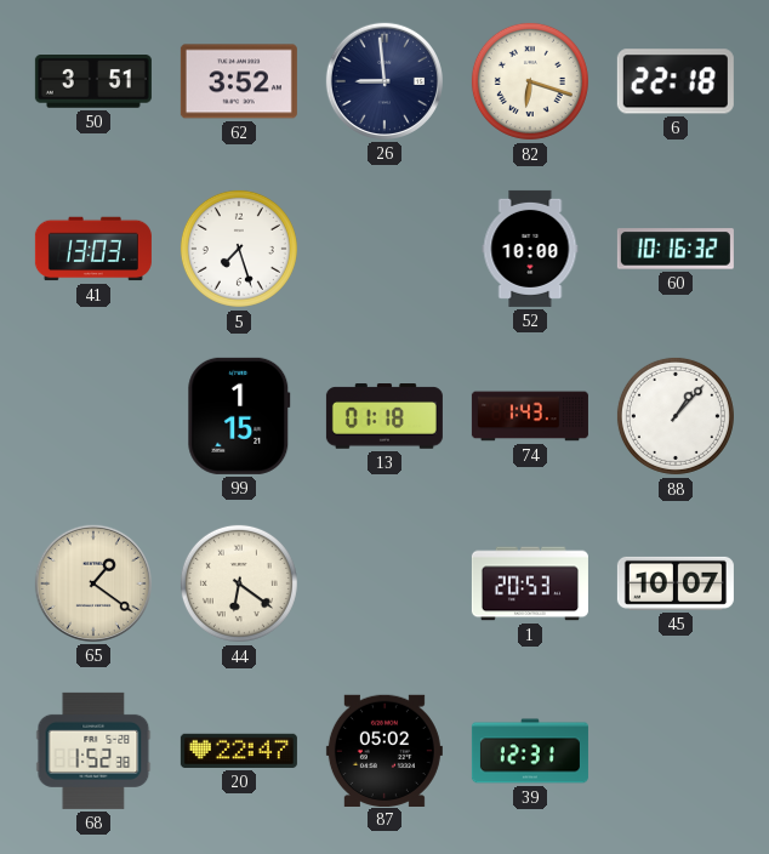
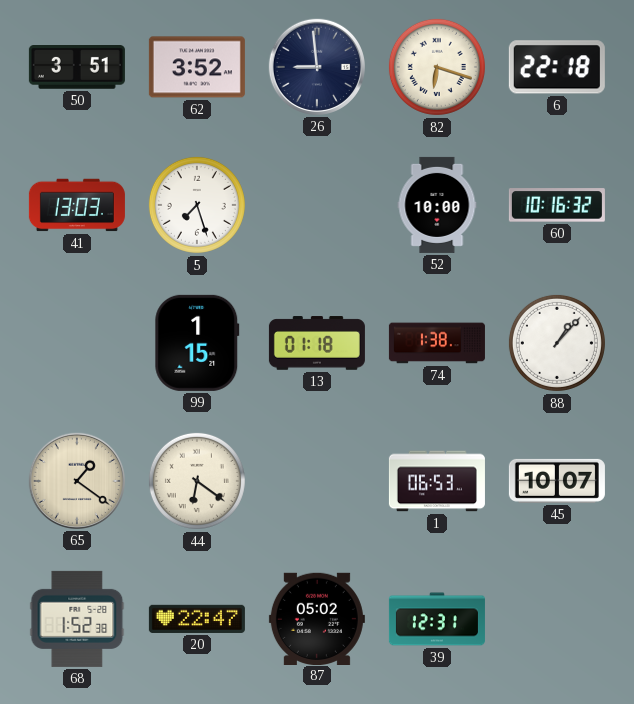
74: 1:43 -> 1:38
1: 20:53 -> 06:53
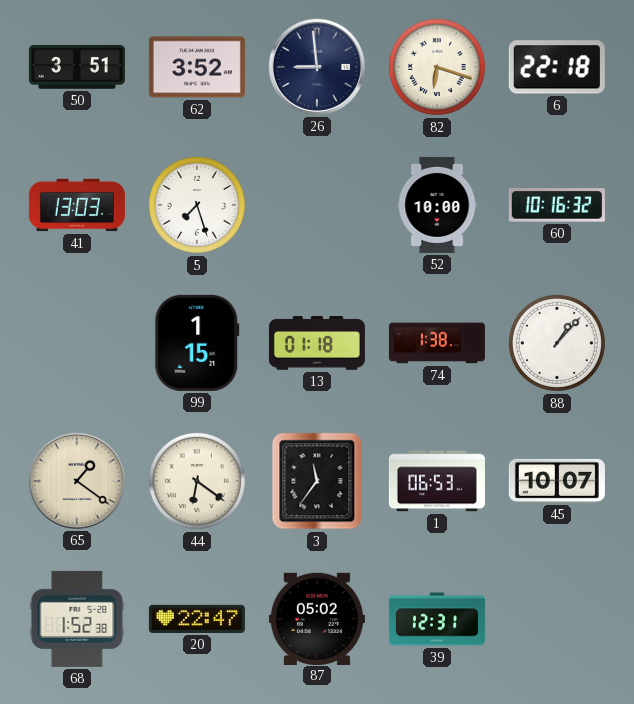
3: none -> 11:36
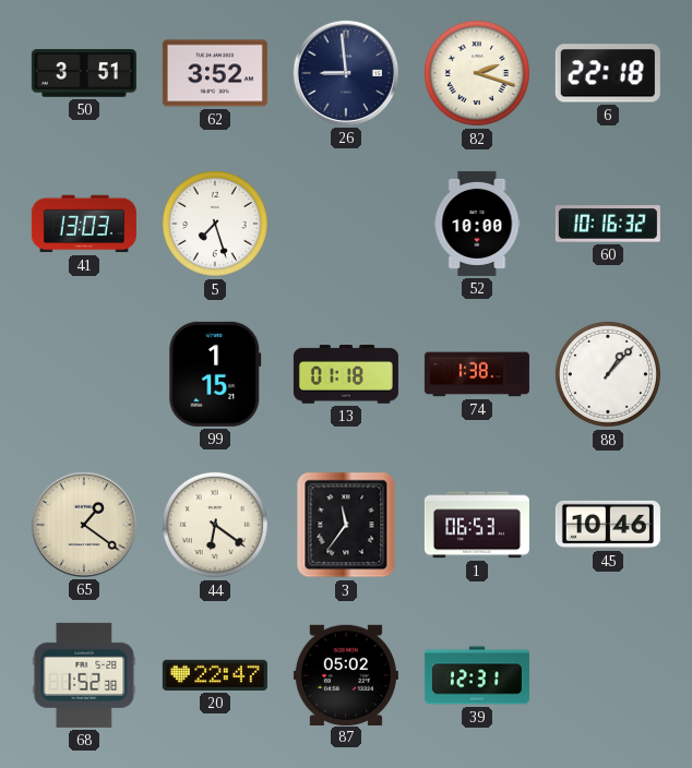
82: 6:18 -> 2:18
45: 10:07 -> 10:46
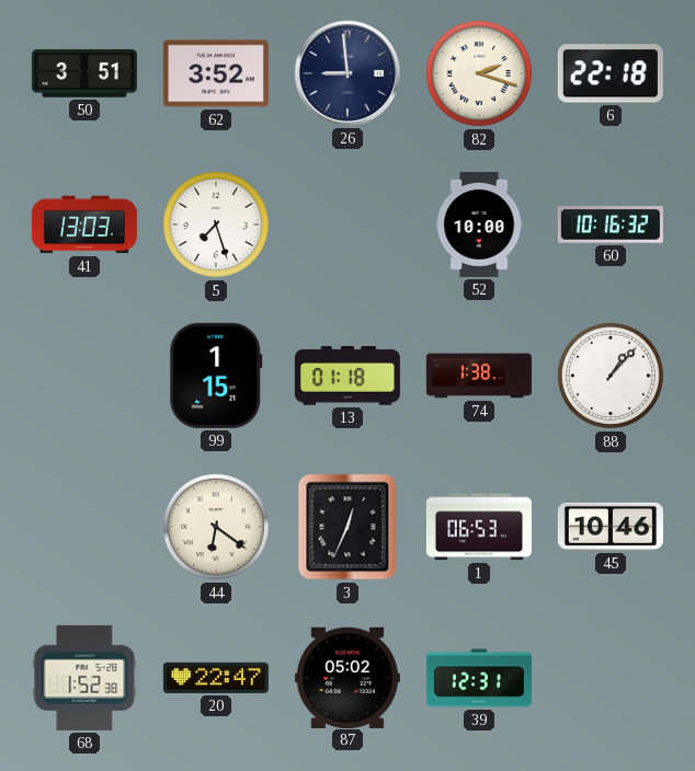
65: 1:21 -> none
3: 11:36 -> 12:34
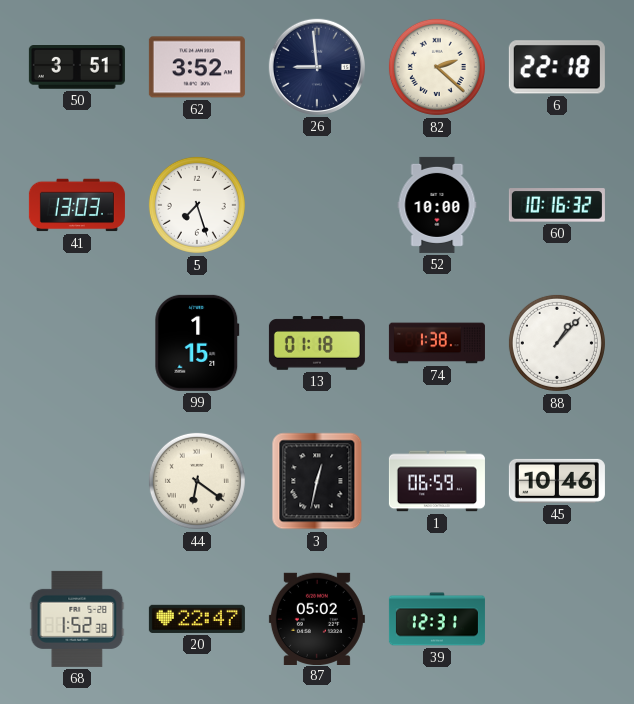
82: 2:18 -> 2:22
3: 12:34 -> 12:32
1: 06:53 -> 06:59
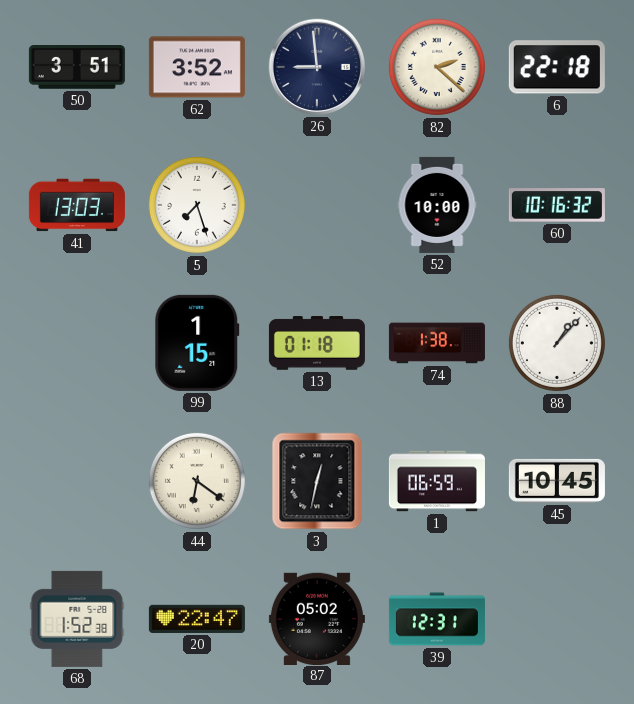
45: 10:46 -> 10:45
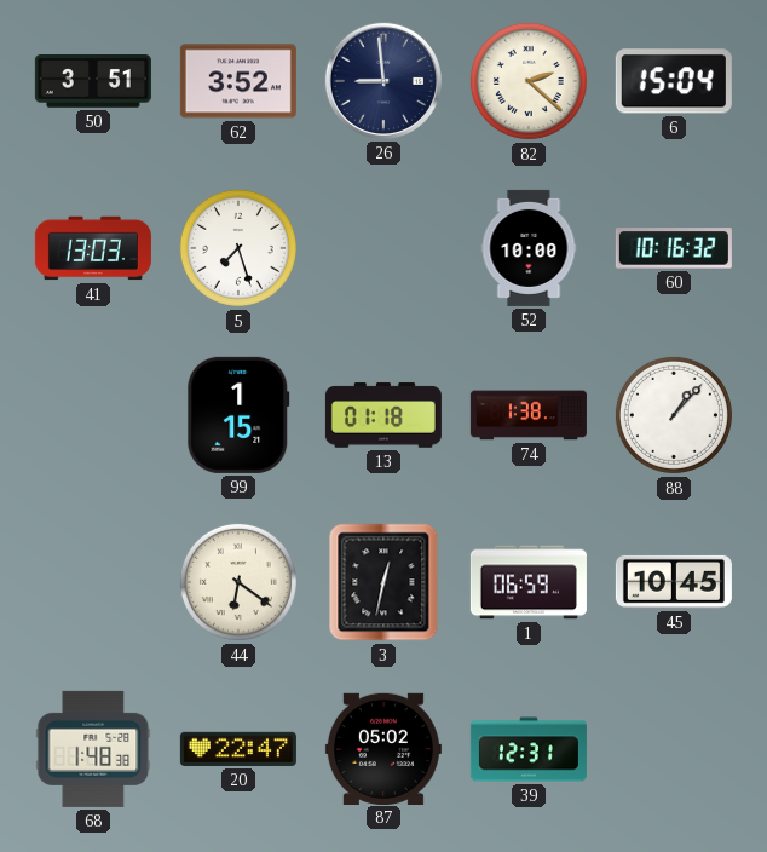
6: 22:18 -> 15:04
68: 1:52 -> 1:48
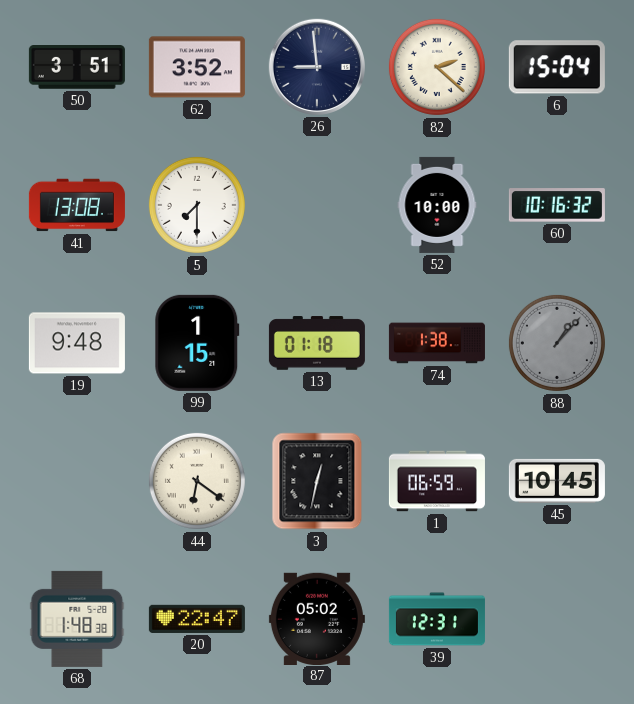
41: 13:03 -> 13:08
5: 7:27 -> 7:30
19: none -> 9:48
88 dial: white -> grey
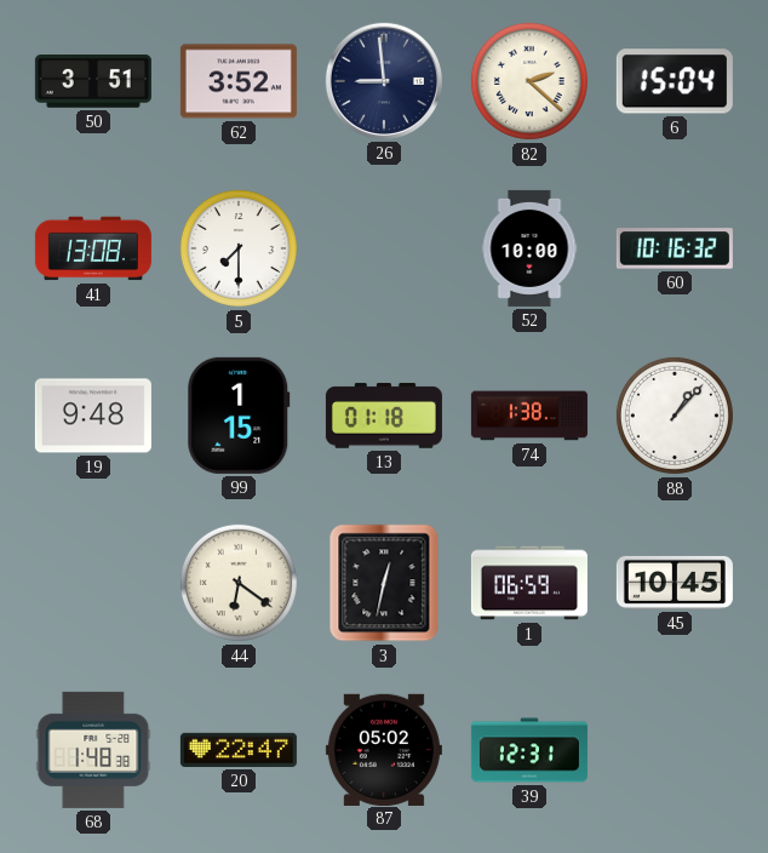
88 dial: grey -> white
